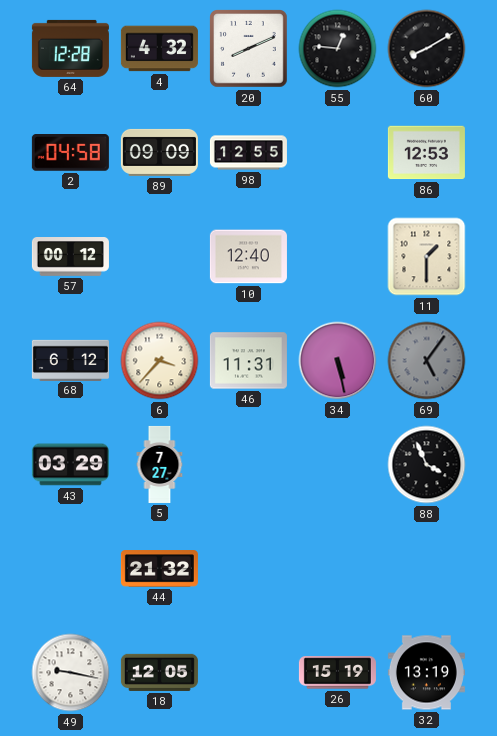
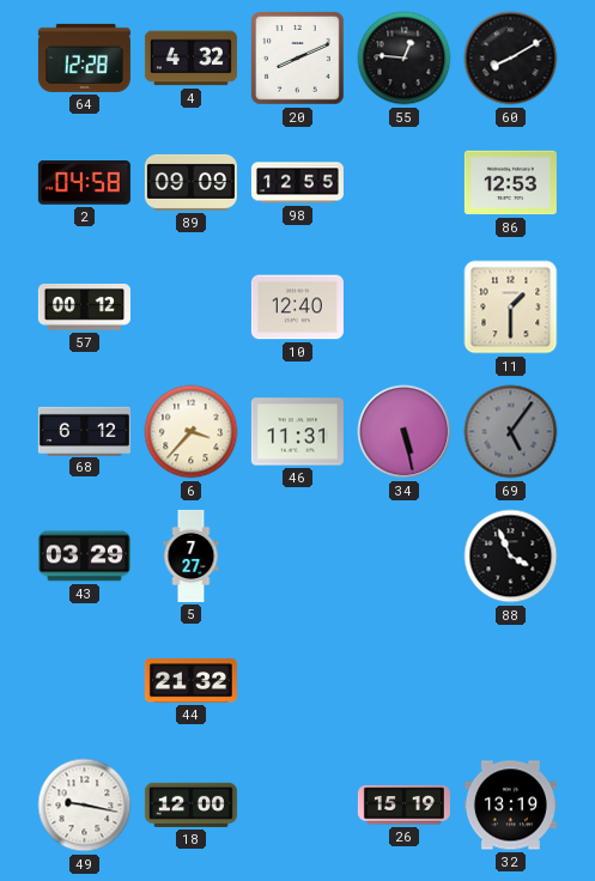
18: 12:05 -> 12:00
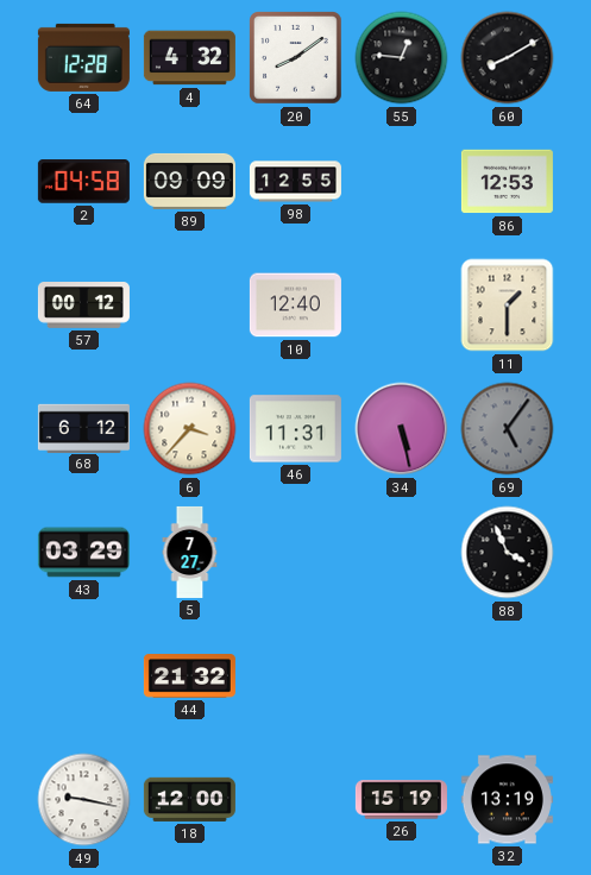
20: 8:11 -> 8:09
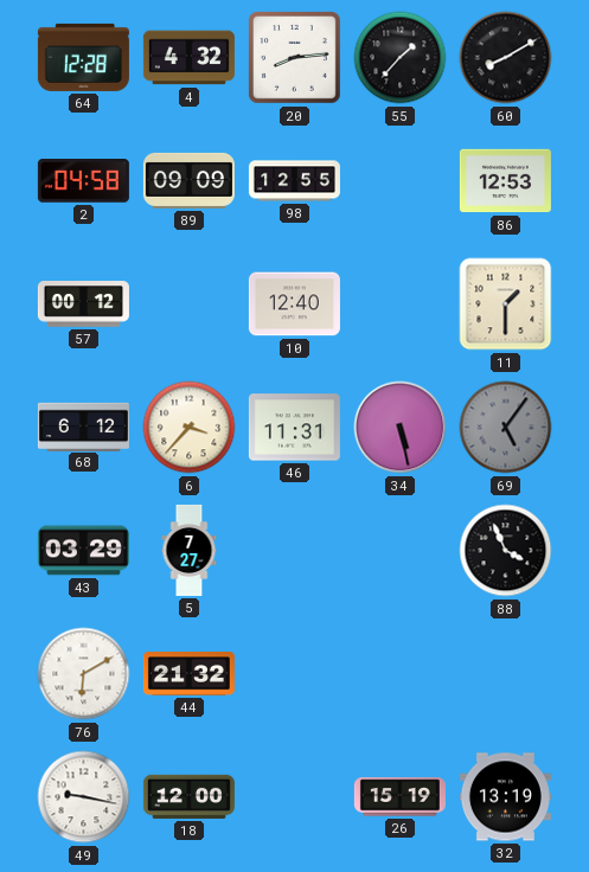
20: 8:09 -> 8:14
55: 12:46 -> 1:37
76: none -> 6:10
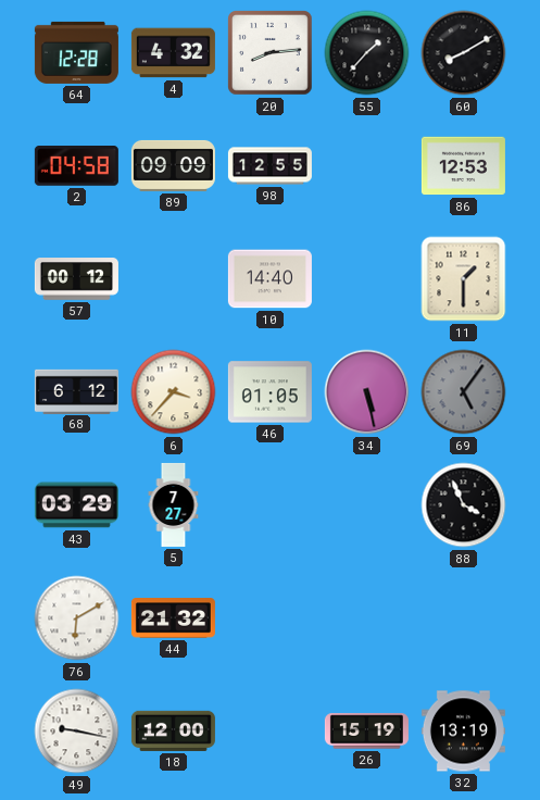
10: 12:40 -> 14:40
46: 11:31 -> 01:05
